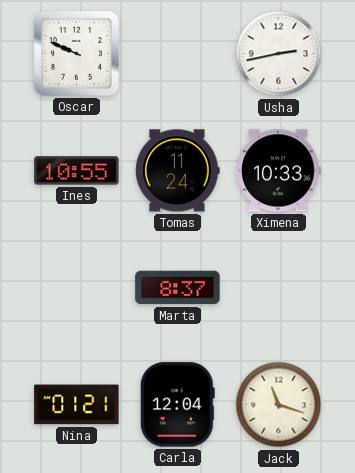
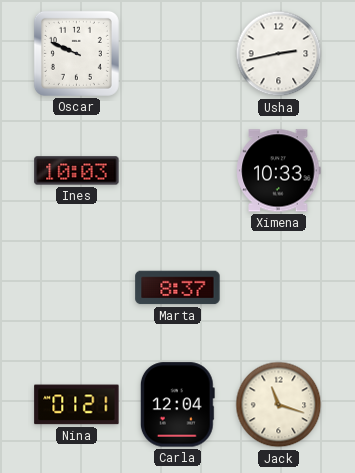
Ines: 10:55 -> 10:03
Tomas: 11:24 -> none
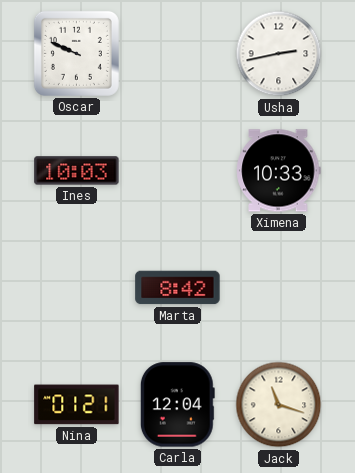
Marta: 8:37 -> 8:42
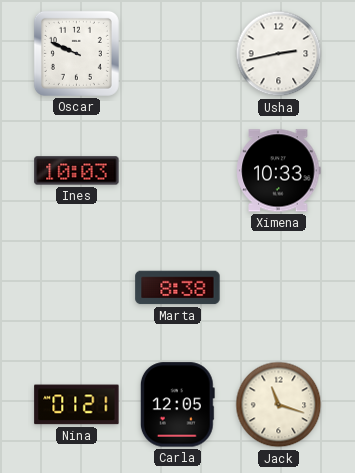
Marta: 8:42 -> 8:38
Carla: 12:04 -> 12:05
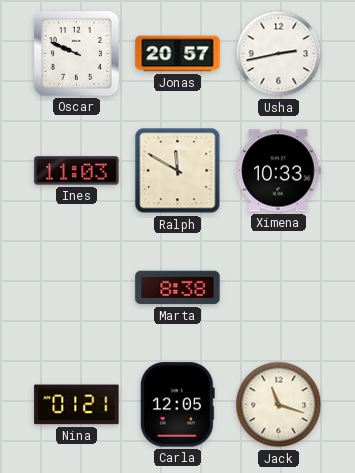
Jonas: none -> 20:57
Ines: 10:03 -> 11:03
Ralph: none -> 11:50
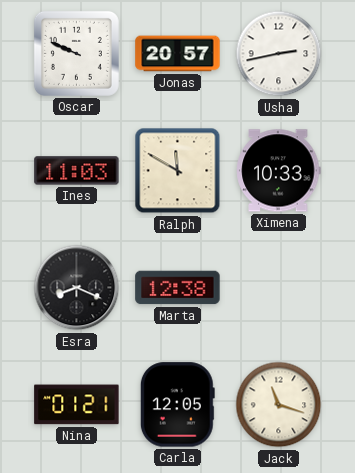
Esra: none -> 8:19
Marta: 8:38 -> 12:38
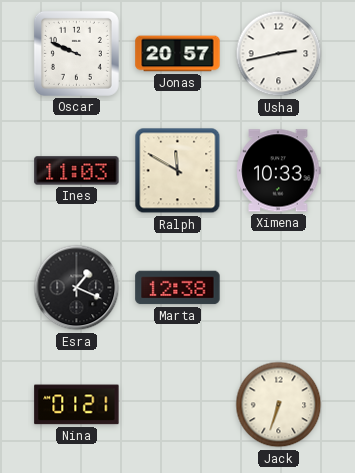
Esra: 8:19 -> 1:19
Carla: 12:05 -> none
Jack: 11:18 -> 6:33
